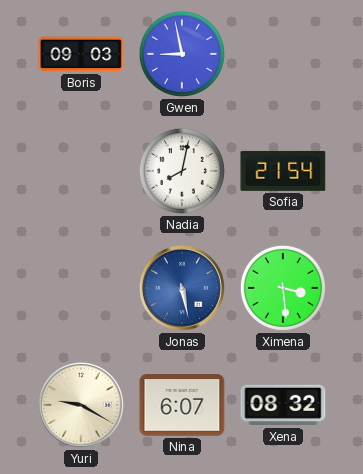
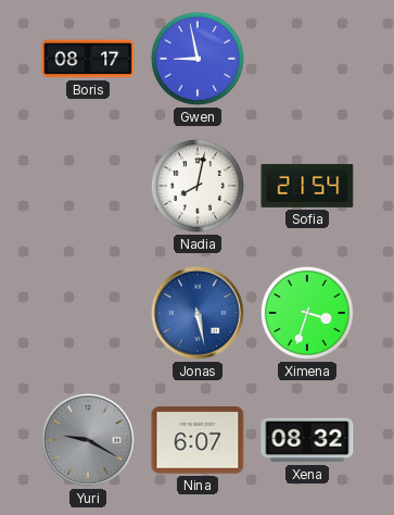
Boris: 09:03 -> 08:17
Ximena: 3:29 -> 3:33
Yuri dial: cream -> grey
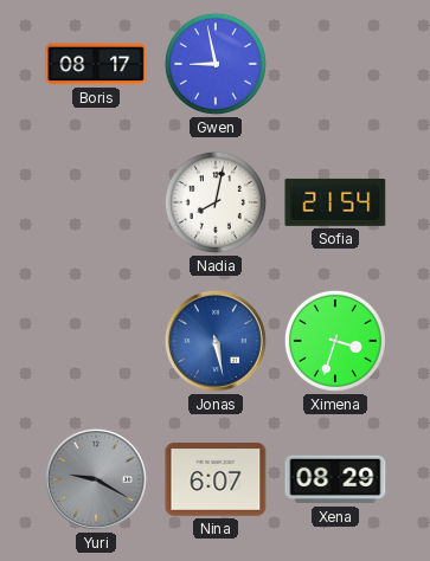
Xena: 08:32 -> 08:29
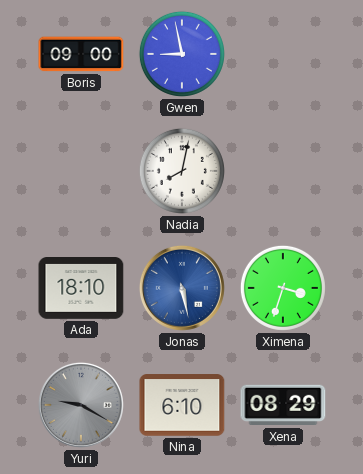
Boris: 08:17 -> 09:00
Sofia: 21:54 -> none
Ada: none -> 18:10
Nina: 6:07 -> 6:10
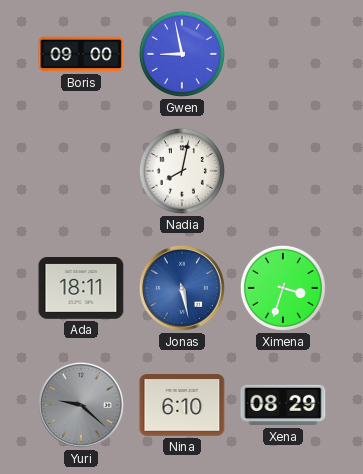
Ada: 18:10 -> 18:11
Yuri: 9:20 -> 9:22
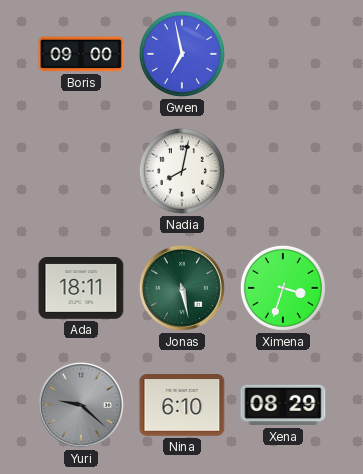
Gwen: 8:58 -> 6:58
Jonas dial: blue -> green
